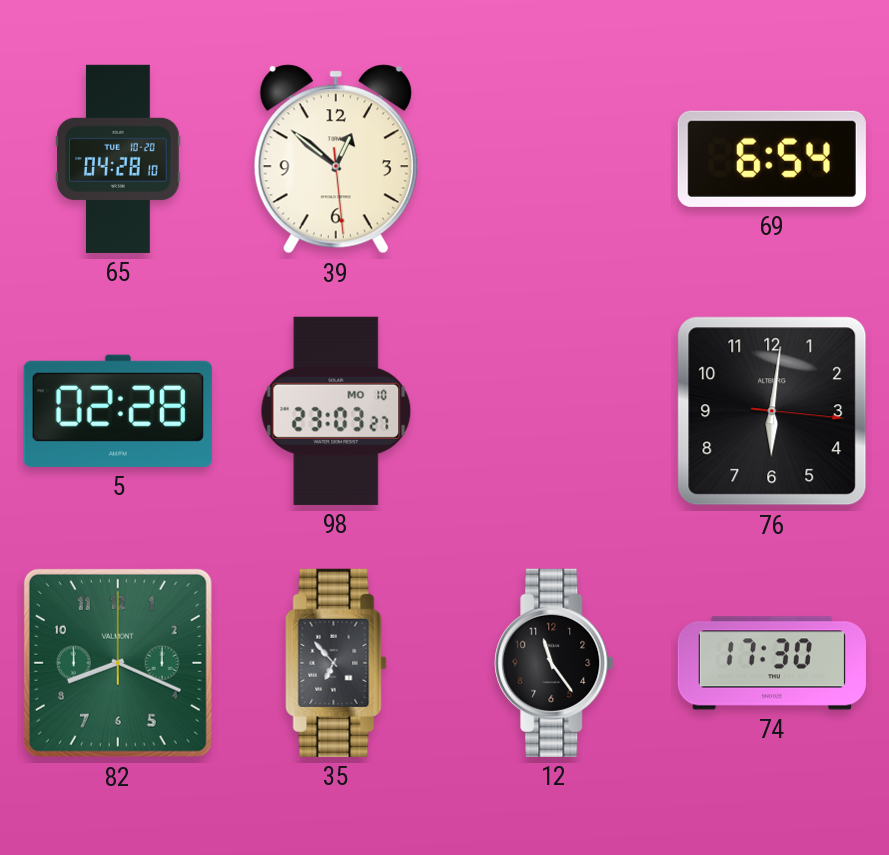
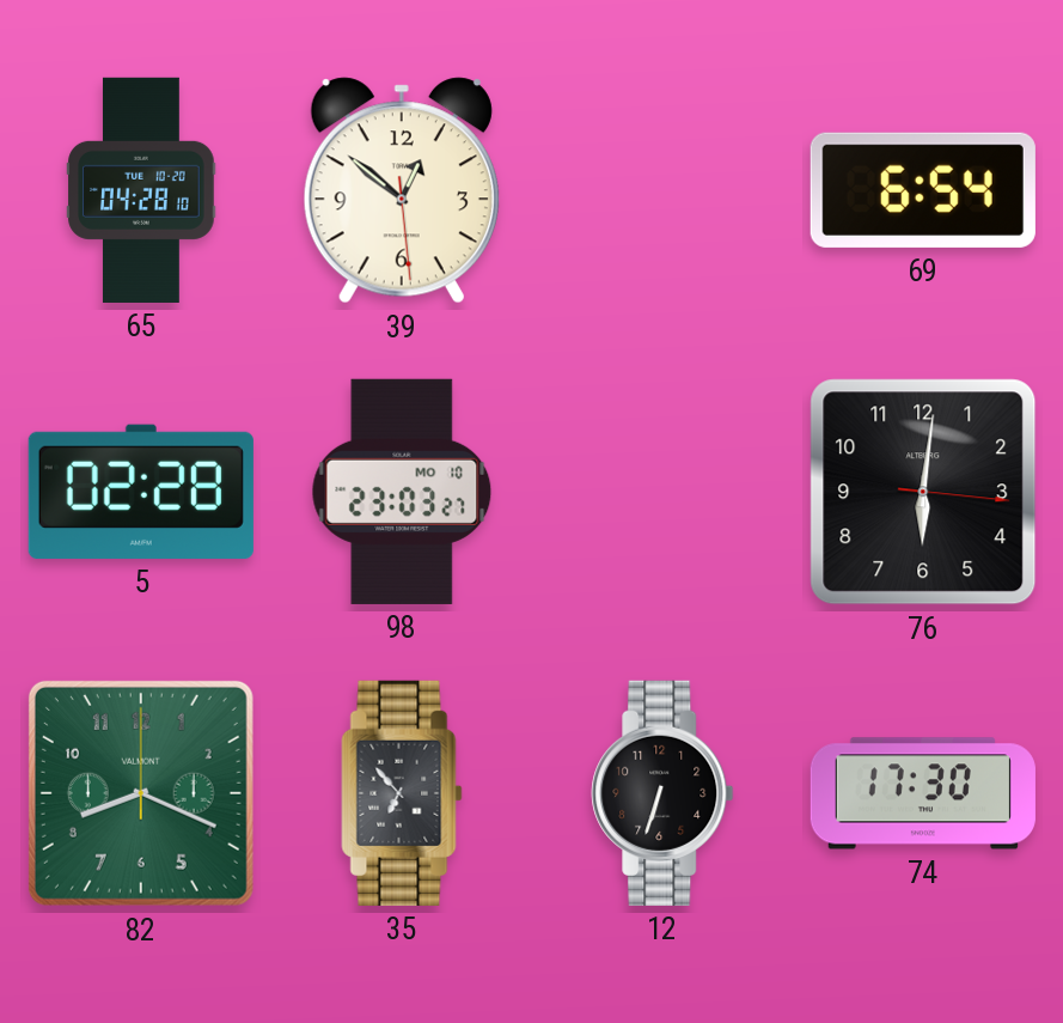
12: 11:24 -> 6:33
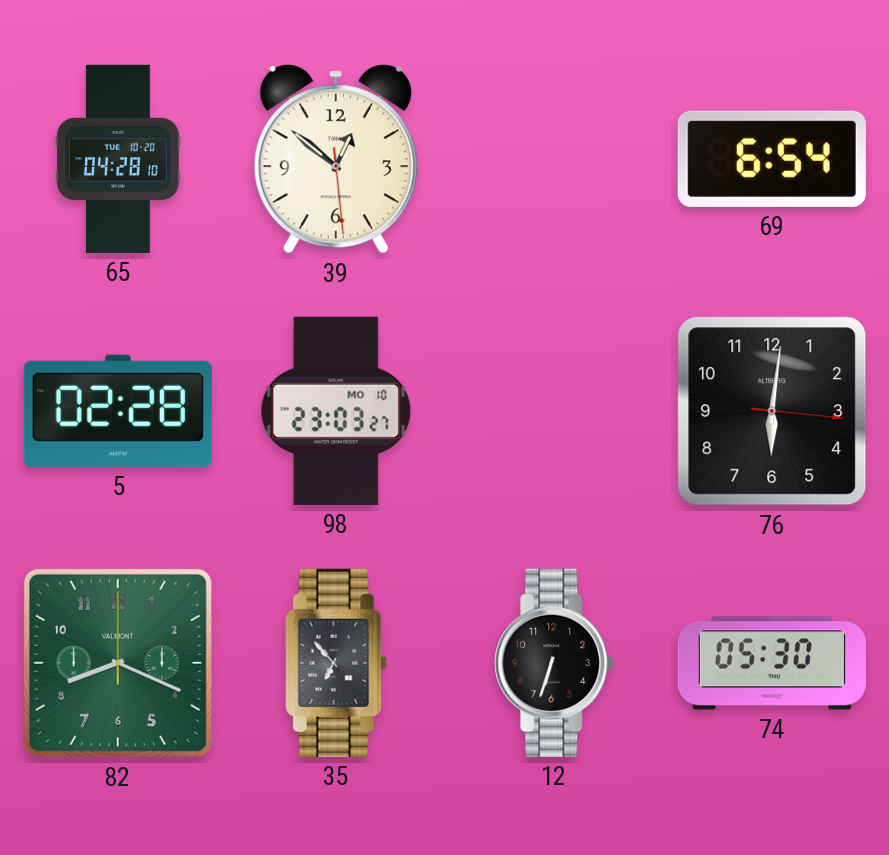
74: 17:30 -> 05:30
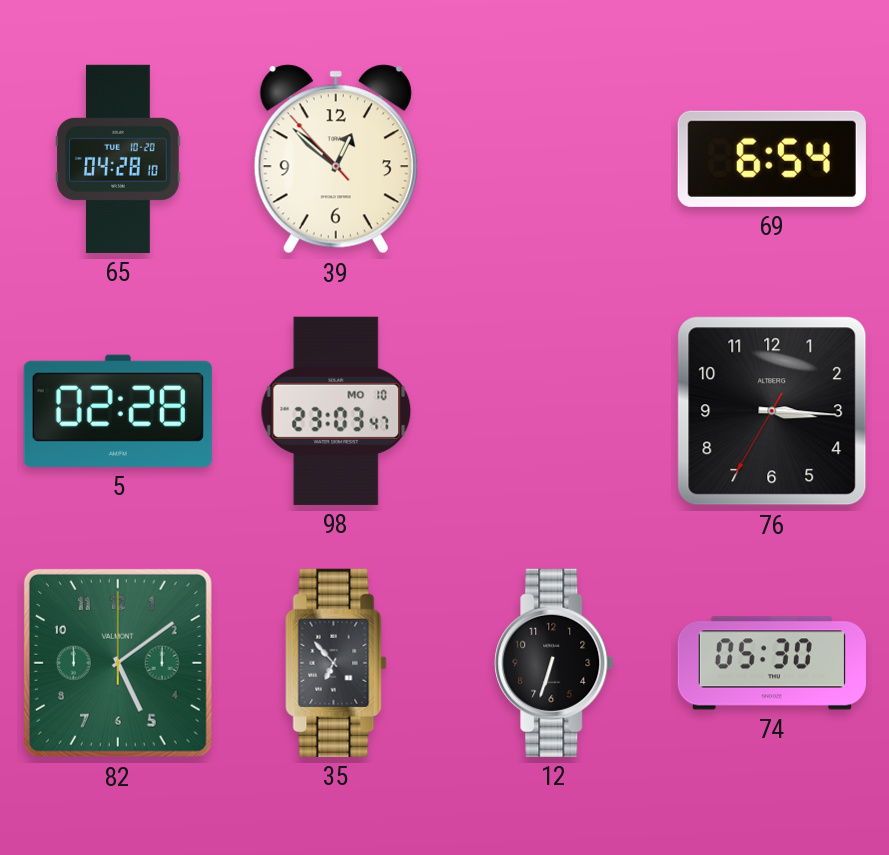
39: 12:51:29 -> 12:51:53
98: 23:03:27 -> 23:03:47
76: 6:01 -> 3:15
82: 8:19 -> 5:09
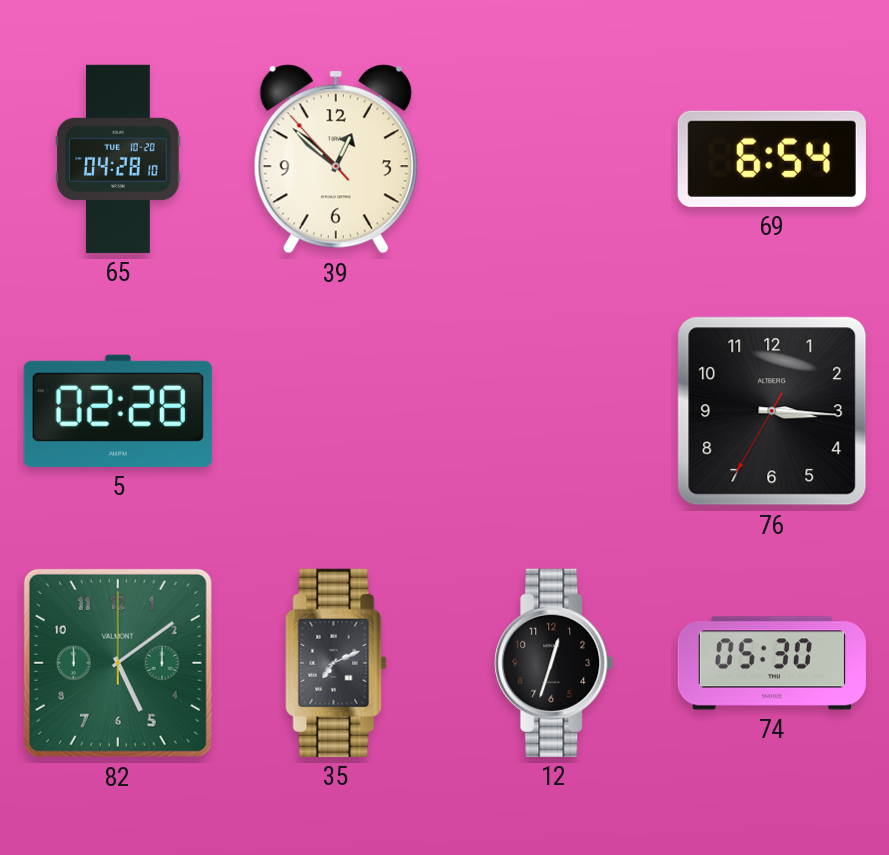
98: 23:03 -> none
35: 6:53 -> 7:11
12: 6:33 -> 12:33
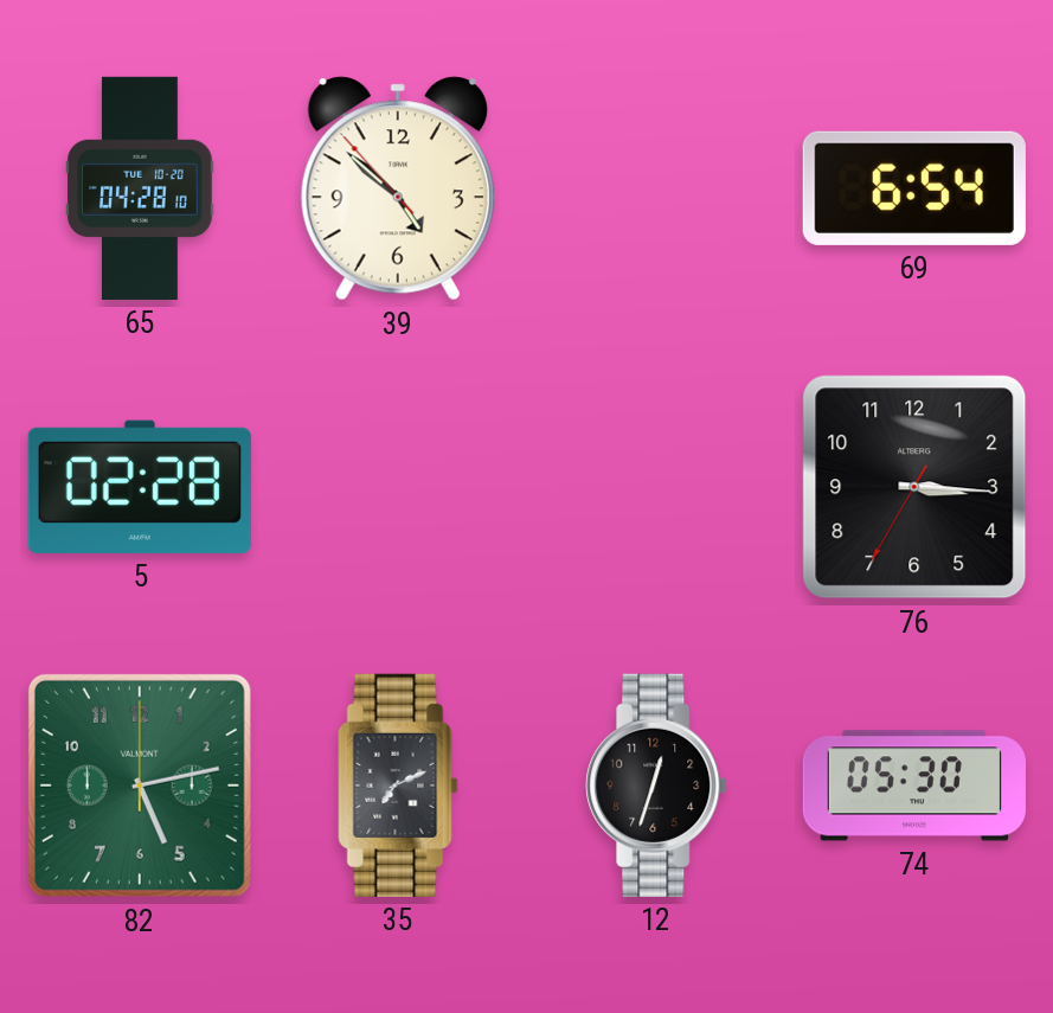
39: 12:51 -> 4:51
82: 5:09 -> 5:13
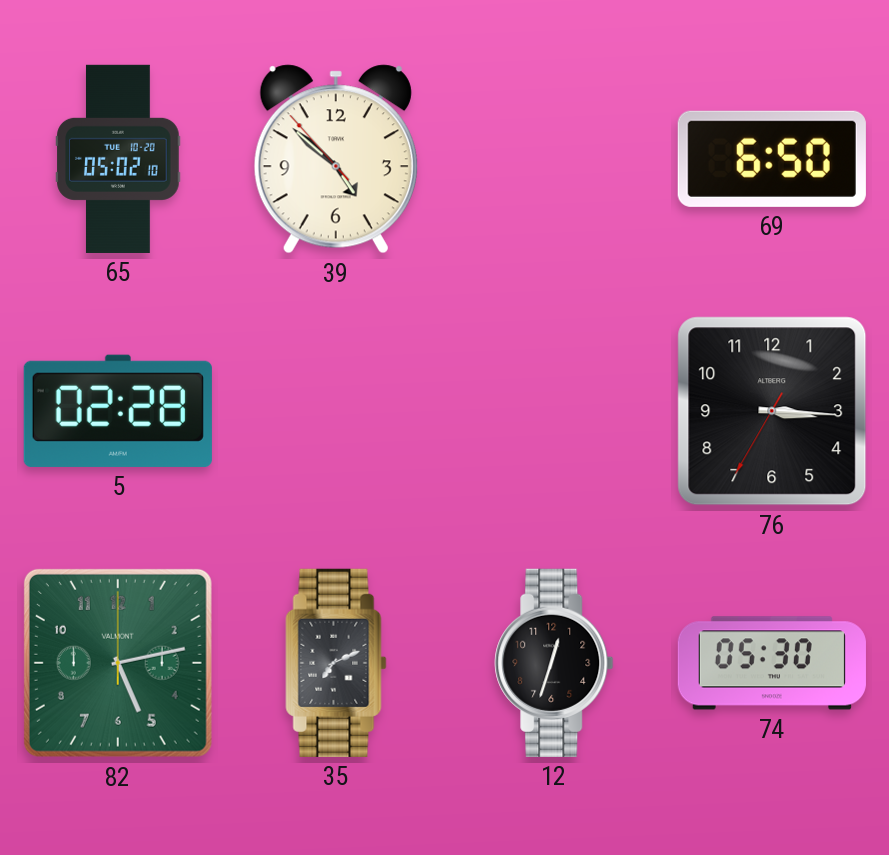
65: 04:28 -> 05:02
69: 6:54 -> 6:50
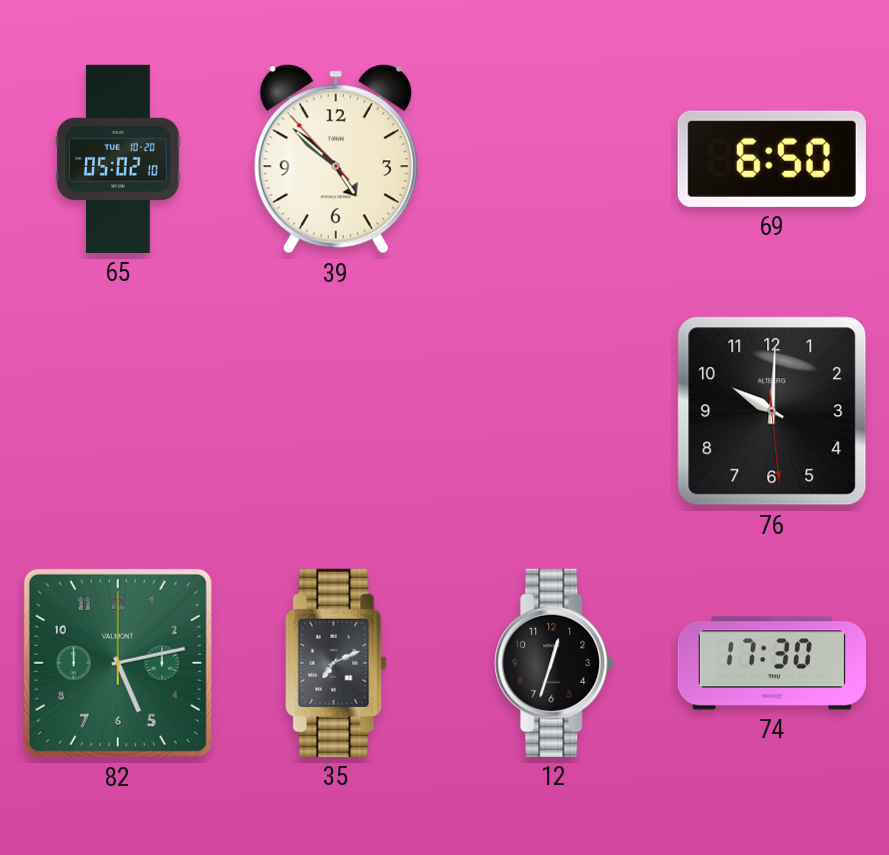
5: 02:28 -> none
76: 3:15 -> 10:00
74: 05:30 -> 17:30
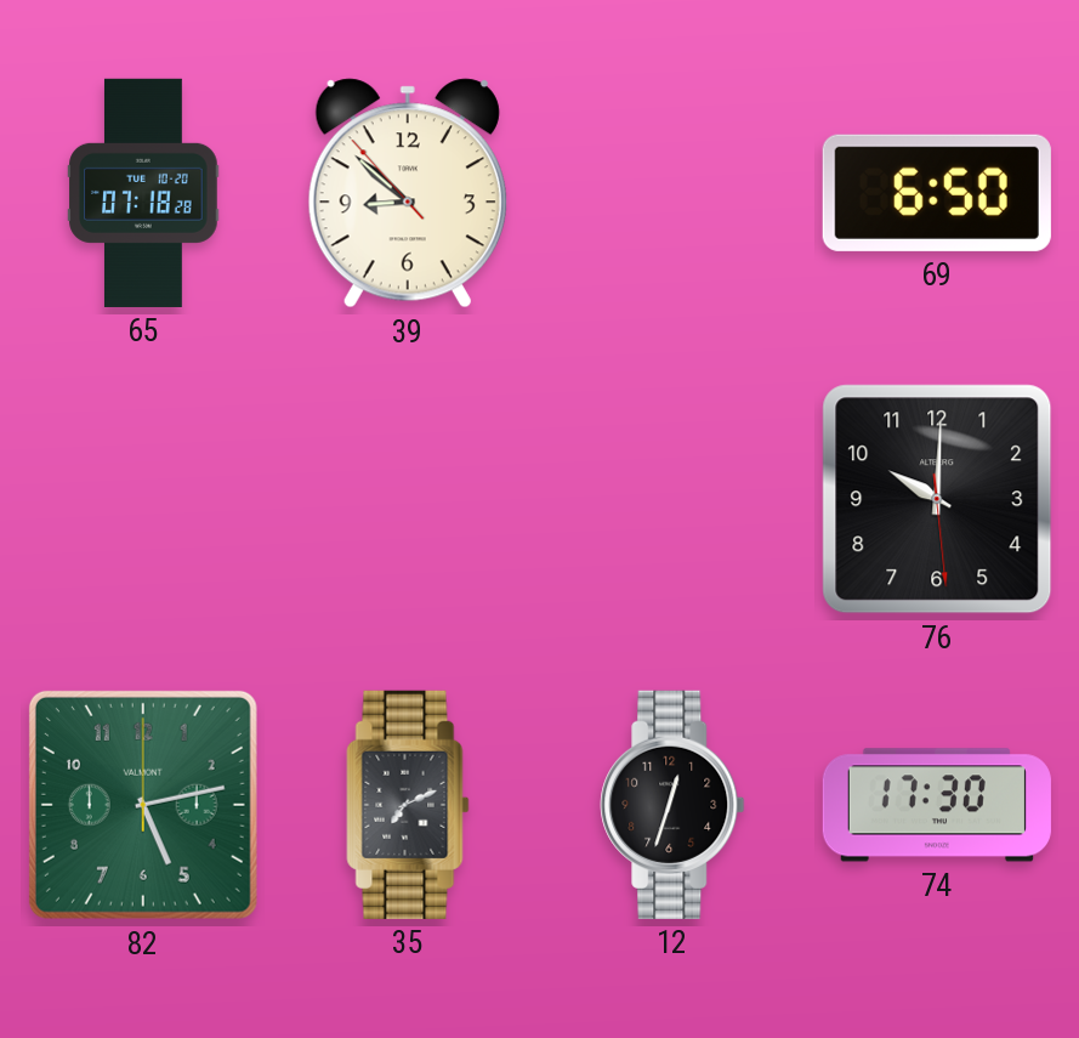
65: 05:02 -> 07:18
39: 4:51 -> 8:51
